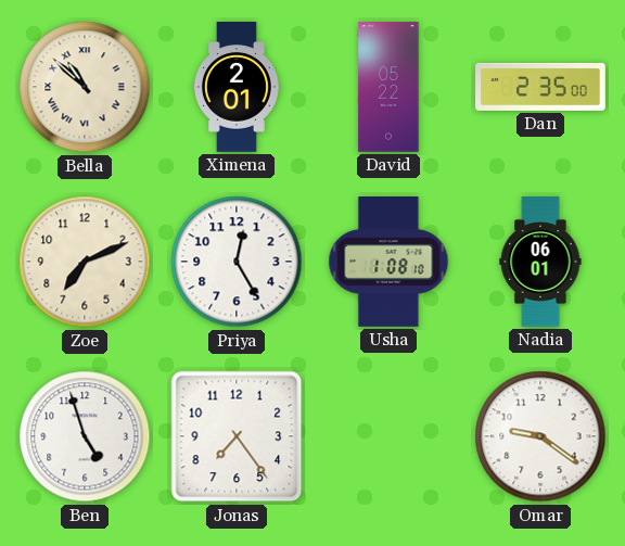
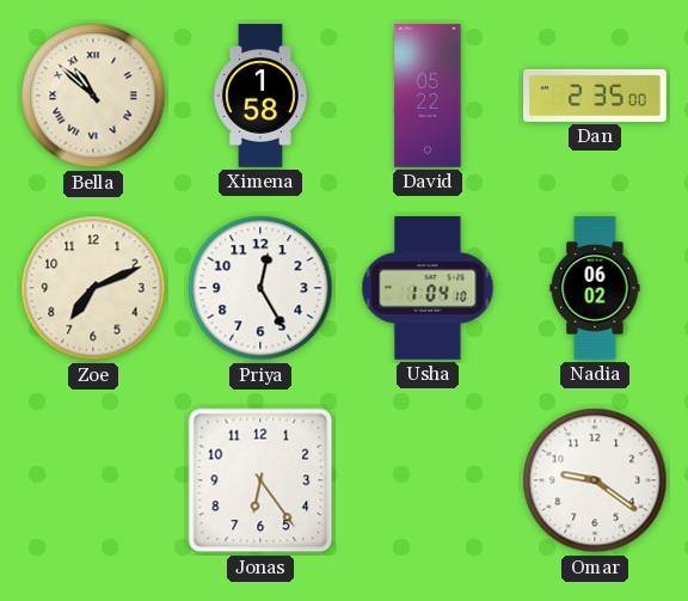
Ximena: 2:01 -> 1:58
Usha: 1:08 -> 1:04
Nadia: 06:01 -> 06:02
Ben: 4:57 -> none
Jonas: 7:24 -> 6:24
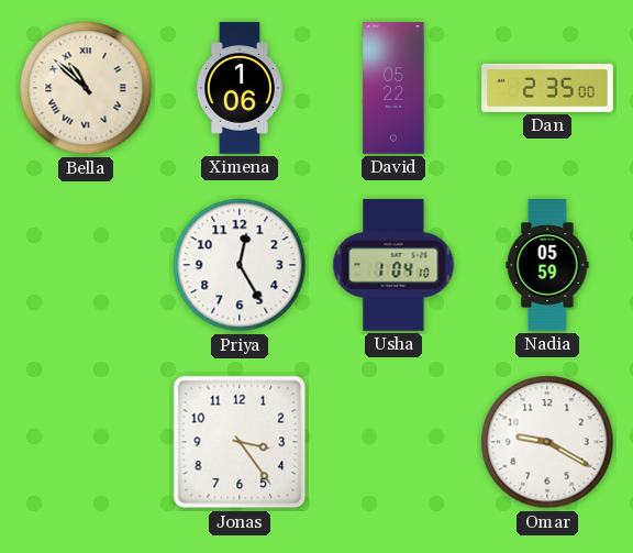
Ximena: 1:58 -> 1:06
Zoe: 7:11 -> none
Nadia: 06:02 -> 05:59
Jonas: 6:24 -> 3:24
Omar: 9:21 -> 9:20
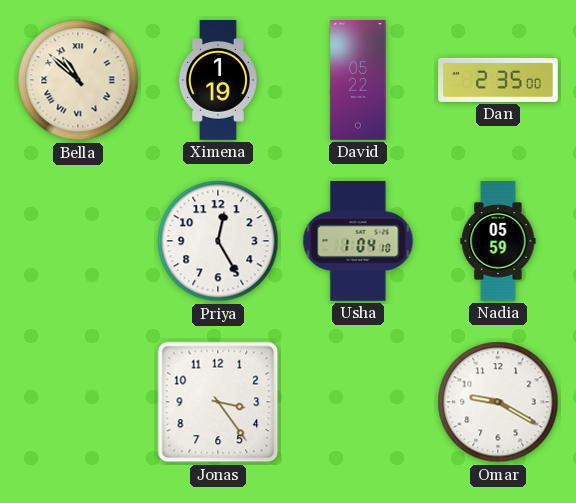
Ximena: 1:06 -> 1:19
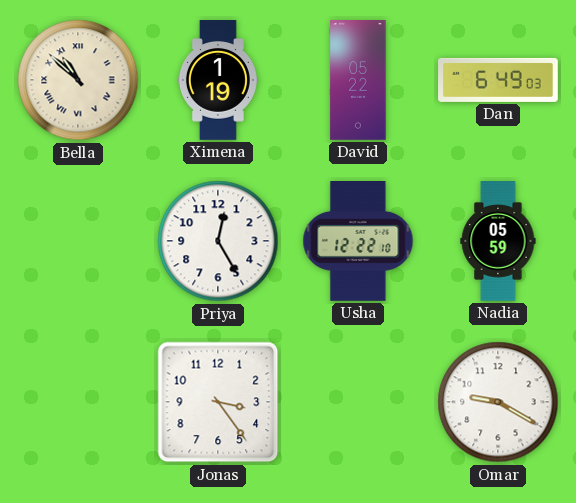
Dan: 2:35 -> 6:49
Usha: 1:04 -> 12:22
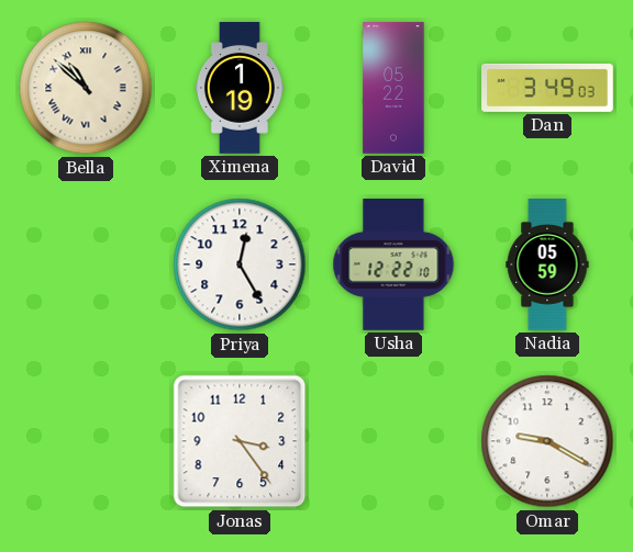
Dan: 6:49 -> 3:49
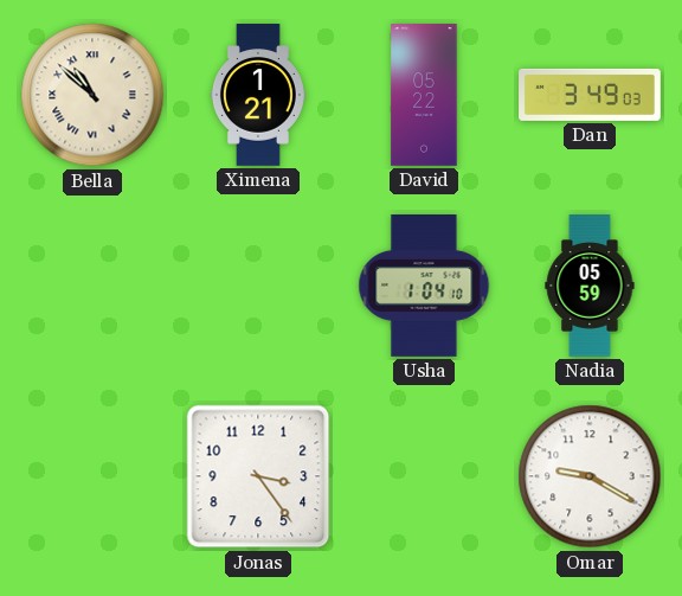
Ximena: 1:19 -> 1:21
Priya: 12:25 -> none
Usha: 12:22 -> 1:04
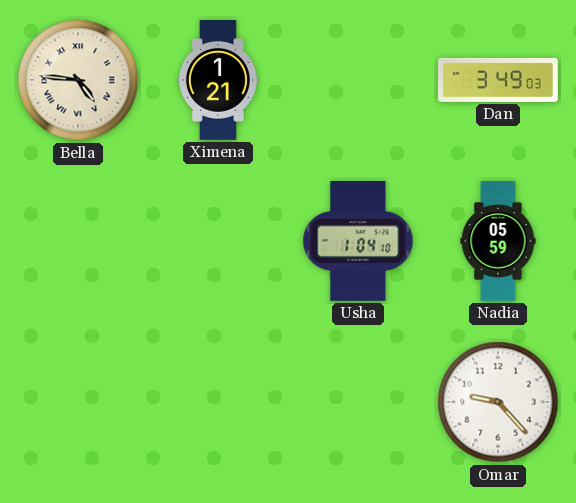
Bella: 10:52 -> 4:46
David: 05:22 -> none
Jonas: 3:24 -> none
Omar: 9:20 -> 9:23
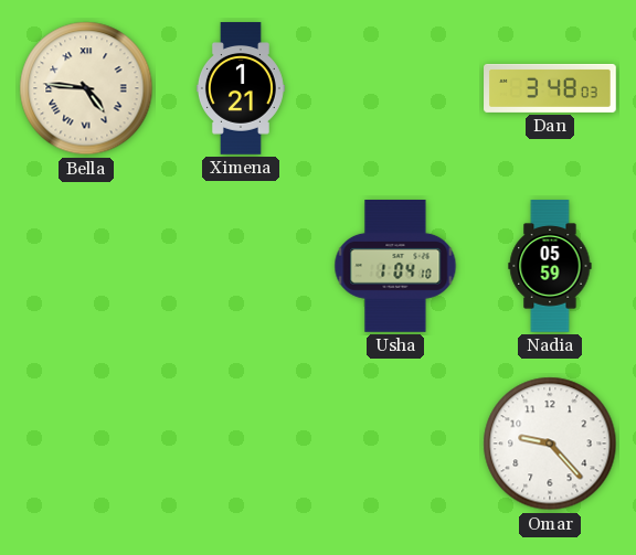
Dan: 3:49 -> 3:48
